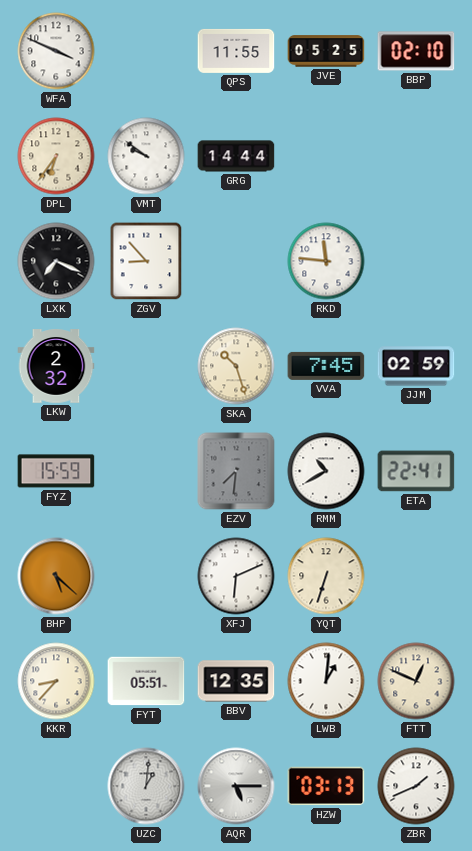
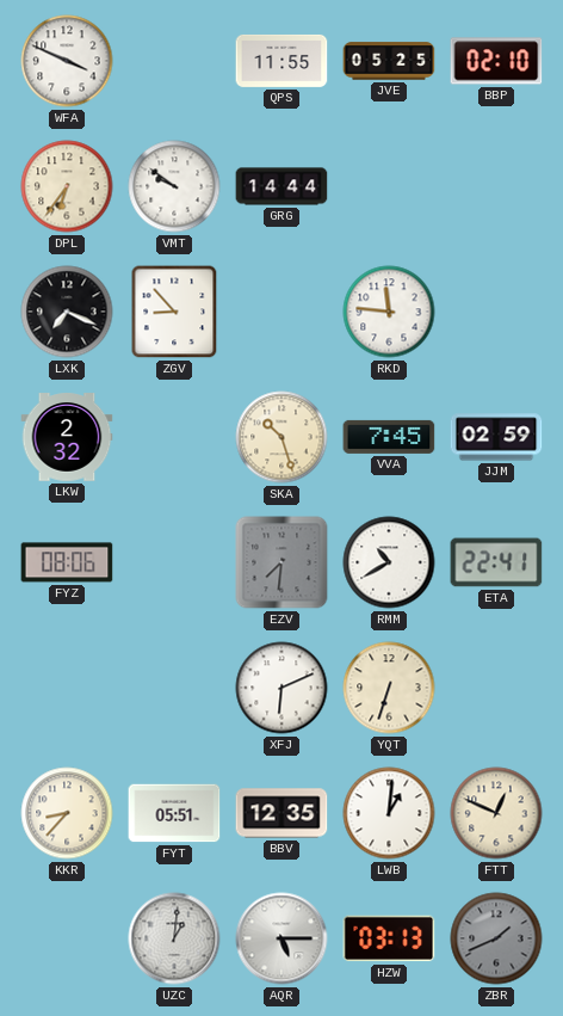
FYZ: 15:59 -> 08:06
BHP: 5:22 -> none
ZBR dial: white -> grey
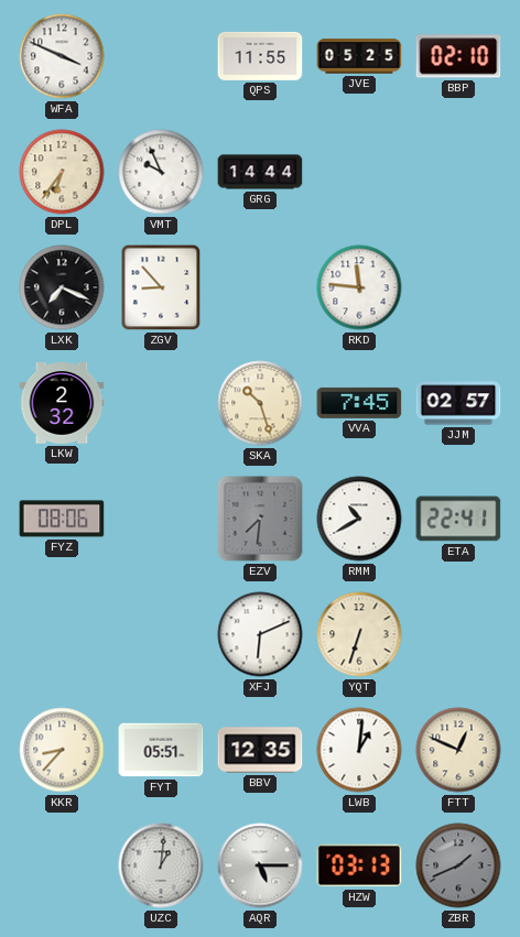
VMT: 9:51 -> 9:56
JJM: 02:59 -> 02:57
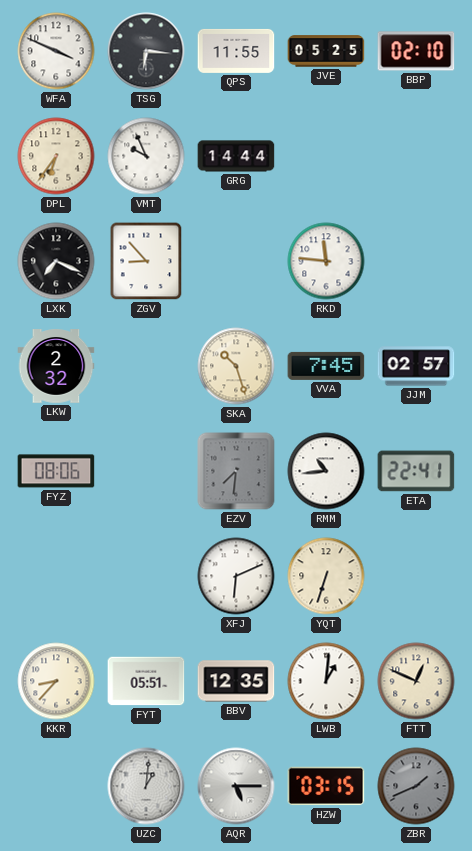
TSG: none -> 6:16
RMM: 10:40 -> 10:44
HZW: 03:13 -> 03:15
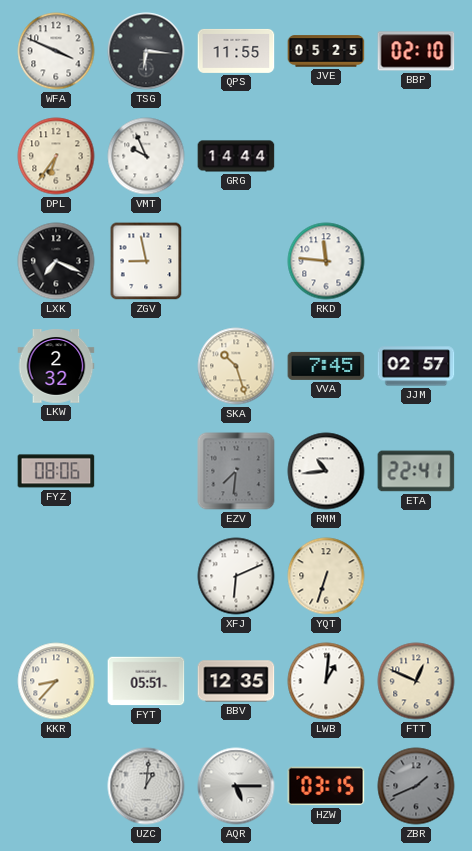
ZGV: 8:53 -> 8:58
